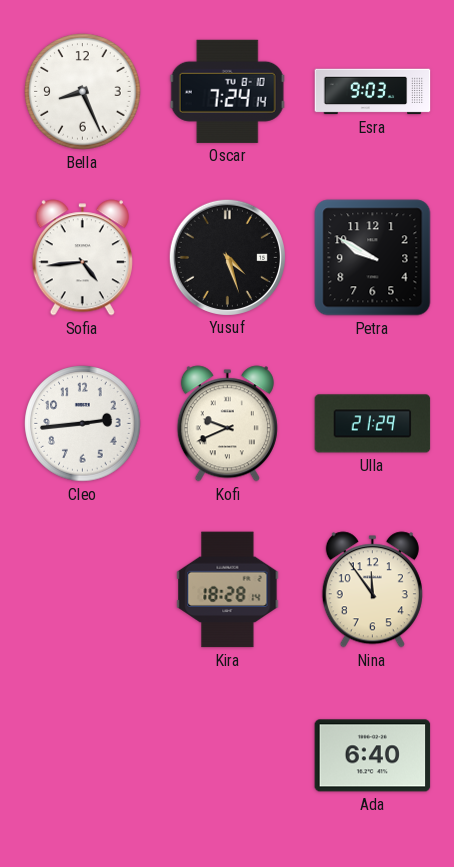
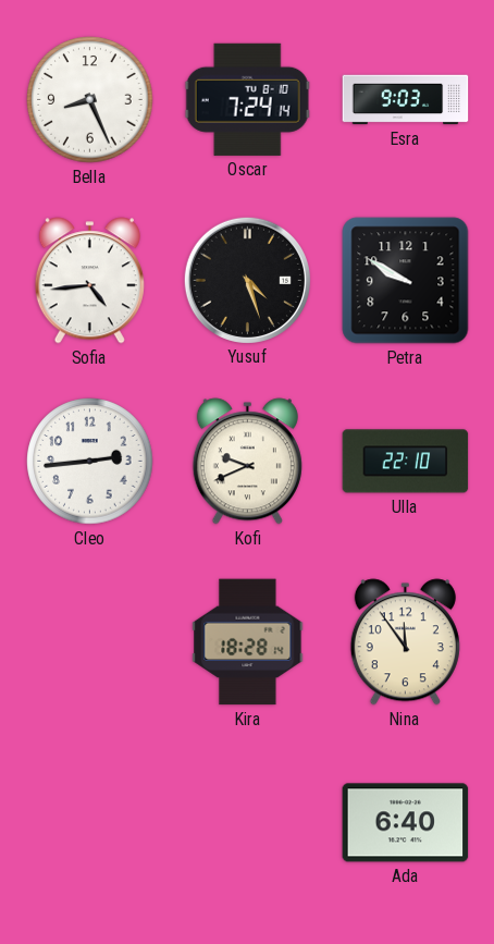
Ulla: 21:29 -> 22:10
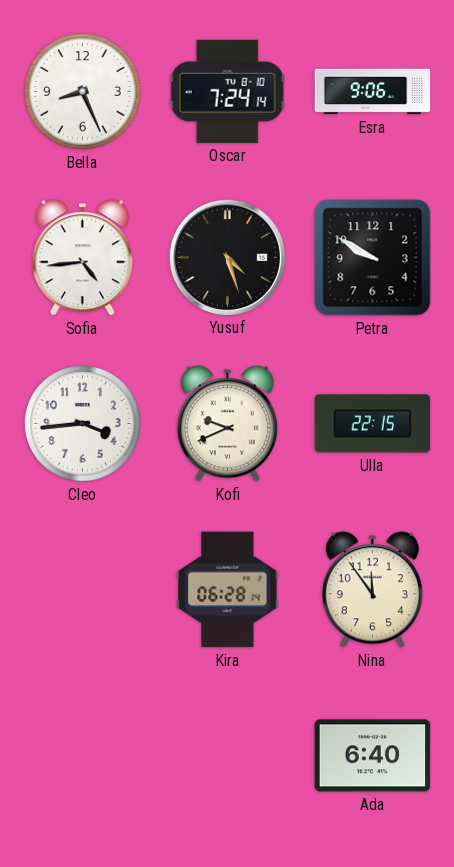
Esra: 9:03 -> 9:06
Cleo: 2:44 -> 3:44
Ulla: 22:10 -> 22:15
Kira: 18:28 -> 06:28
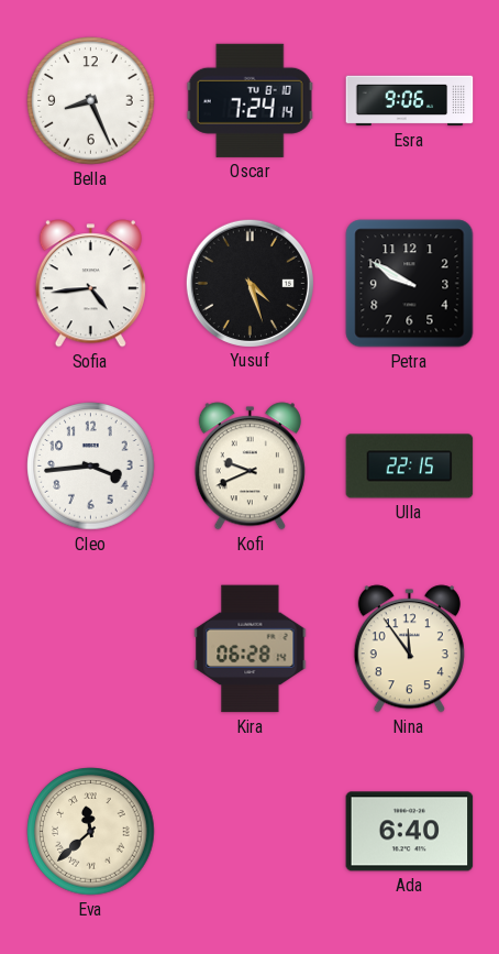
Eva: none -> 11:38
